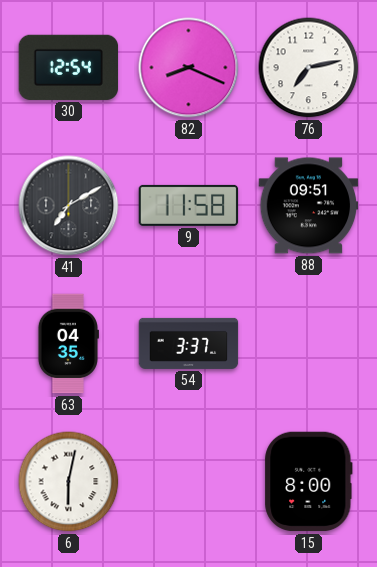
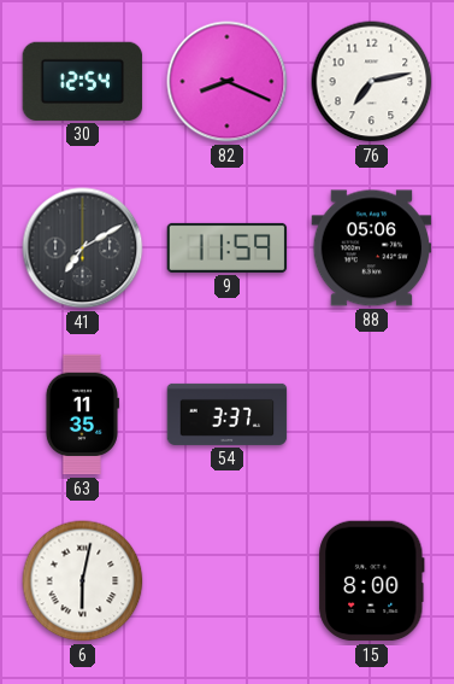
9: 11:58 -> 11:59
88: 09:51 -> 05:06
63: 04:35 -> 11:35
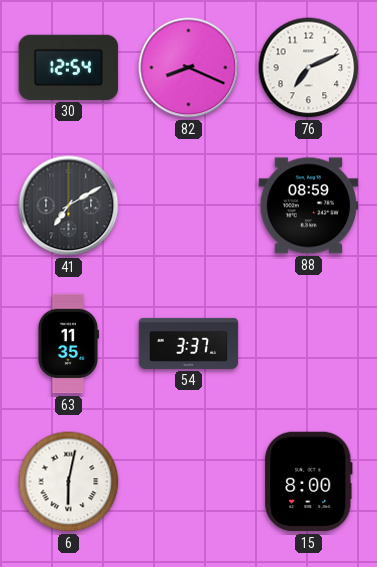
76: 7:13 -> 7:11
9: 11:59 -> none
88: 05:06 -> 08:59
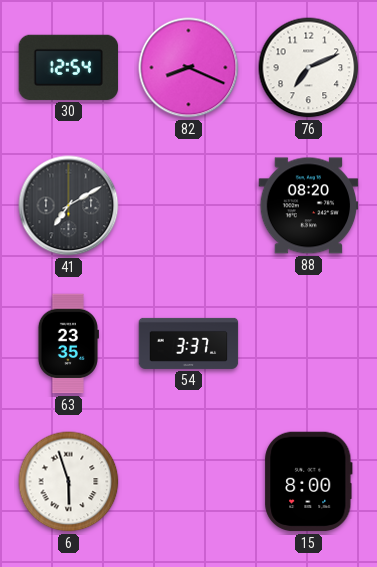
88: 08:59 -> 08:20
63: 11:35 -> 23:35
6: 6:02 -> 5:57
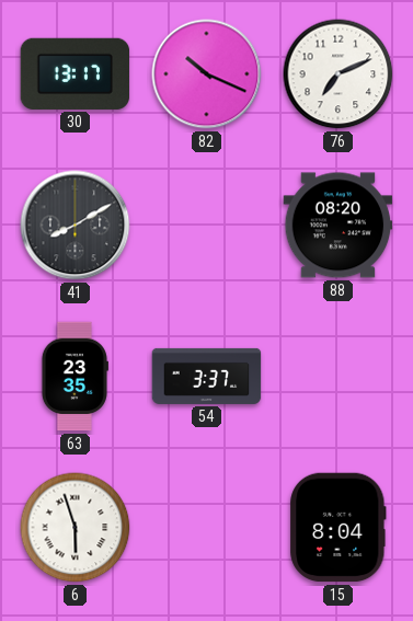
30: 12:54 -> 13:17
82: 8:19 -> 10:19
41: 7:10 -> 8:10
15: 8:00 -> 8:04
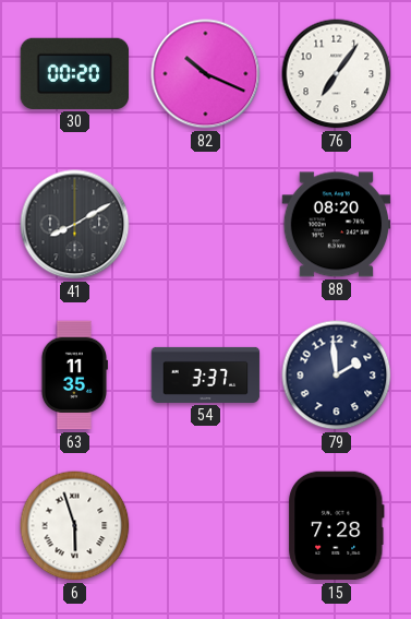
30: 13:17 -> 00:20
76: 7:11 -> 7:06
63: 23:35 -> 11:35
79: none -> 1:59
15: 8:04 -> 7:28
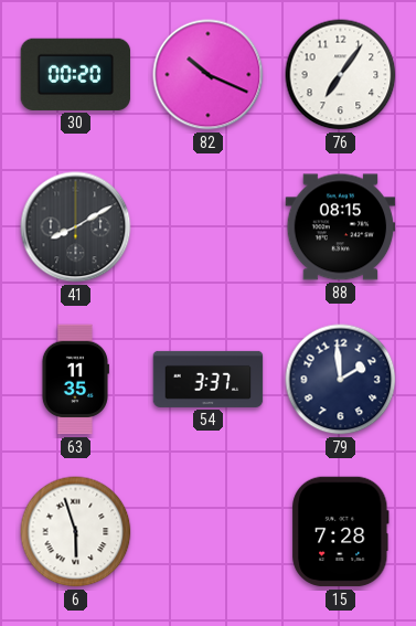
88: 08:20 -> 08:15
